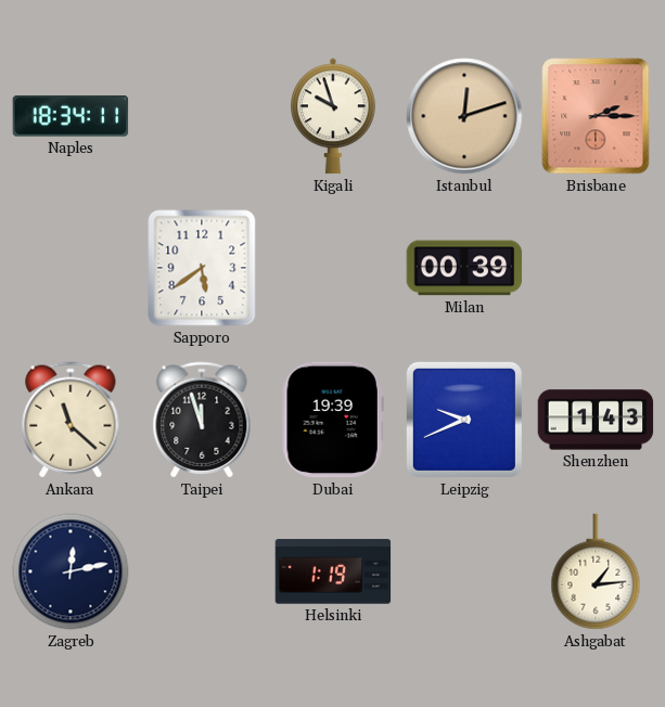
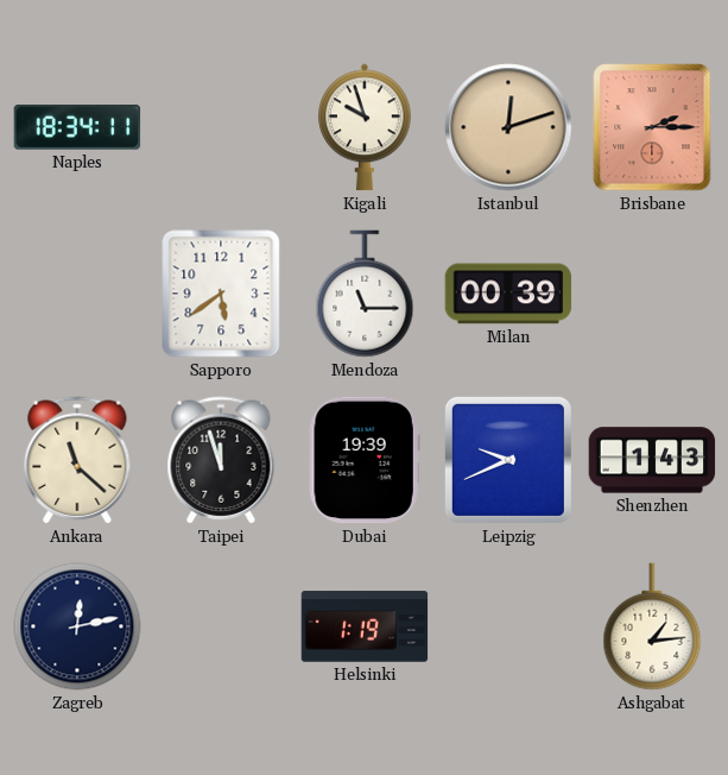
Mendoza: none -> 11:15
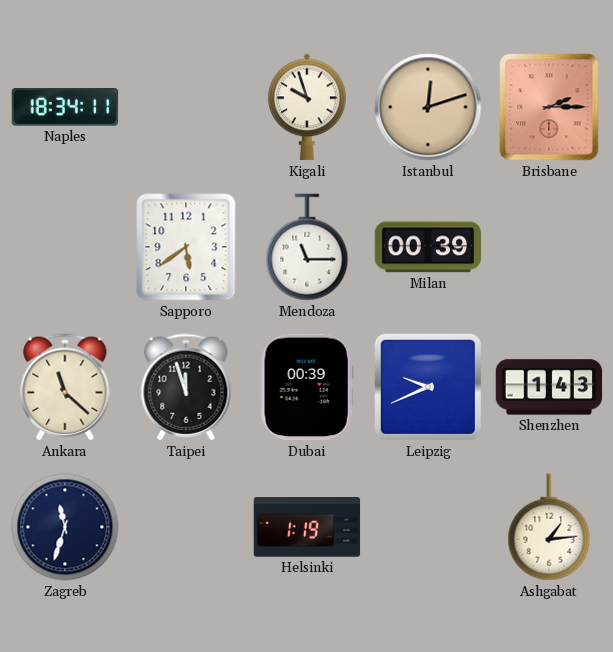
Dubai: 19:39 -> 00:39
Zagreb: 12:13 -> 11:33
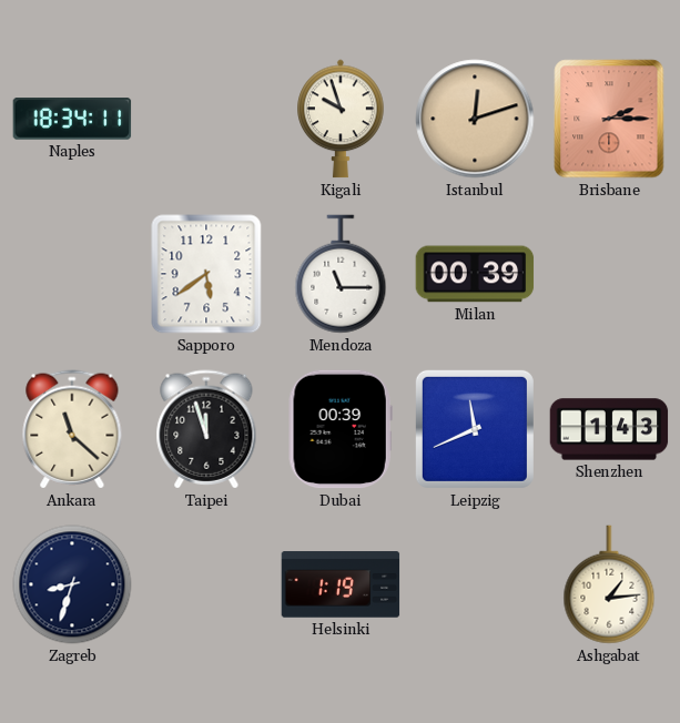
Leipzig: 9:41 -> 11:41
Zagreb: 11:33 -> 8:33
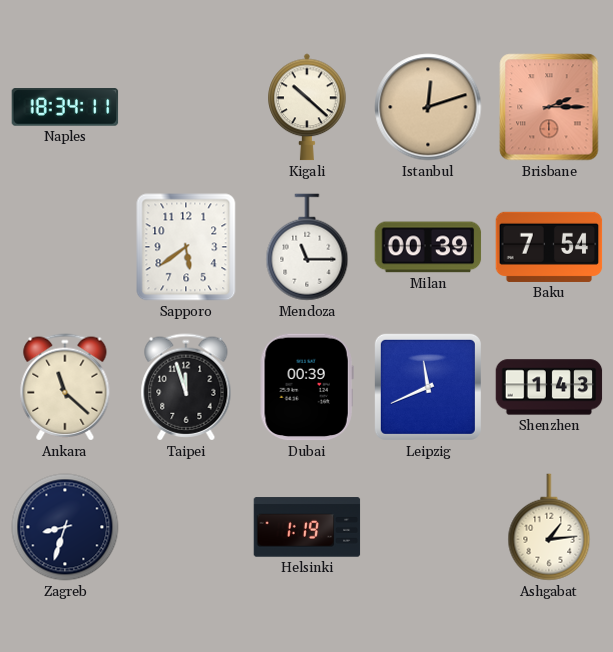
Kigali: 9:57 -> 10:22
Baku: none -> 7:54
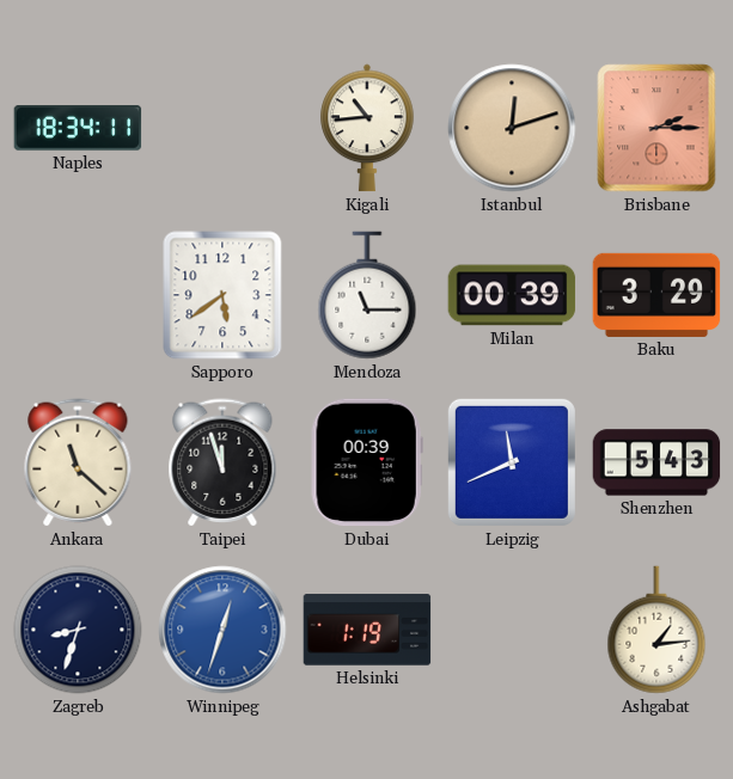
Kigali: 10:22 -> 10:44
Baku: 7:54 -> 3:29
Shenzhen: 1:43 -> 5:43
Winnipeg: none -> 12:33
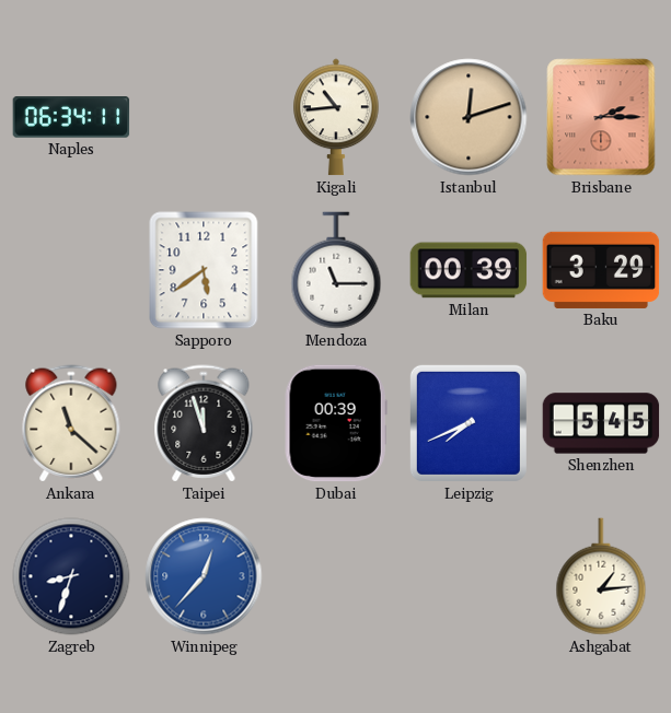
Naples: 18:34 -> 06:34
Leipzig: 11:41 -> 7:41
Shenzhen: 5:43 -> 5:45
Winnipeg: 12:33 -> 12:37
Helsinki: 1:19 -> none
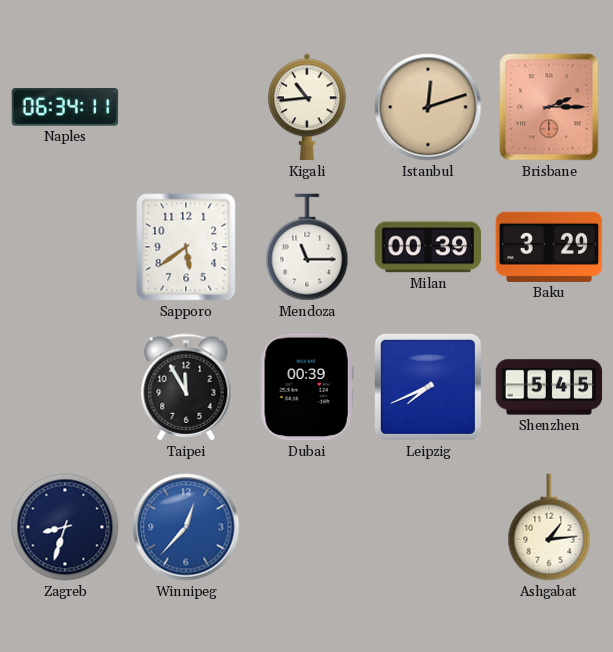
Ankara: 11:22 -> none
Taipei: 11:57 -> 11:55
